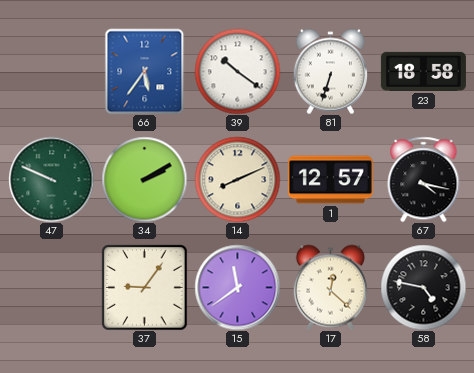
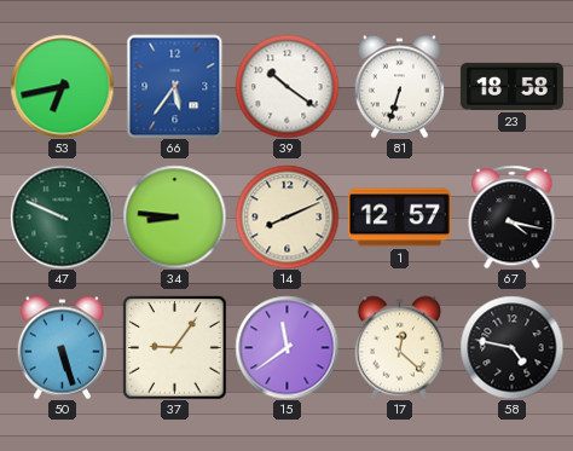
53: none -> 6:43
34: 2:10 -> 8:46
50: none -> 5:27
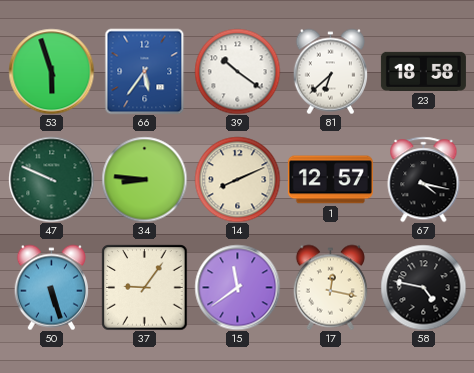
53: 6:43 -> 5:57
81: 6:33 -> 6:38
17: 12:22 -> 12:17
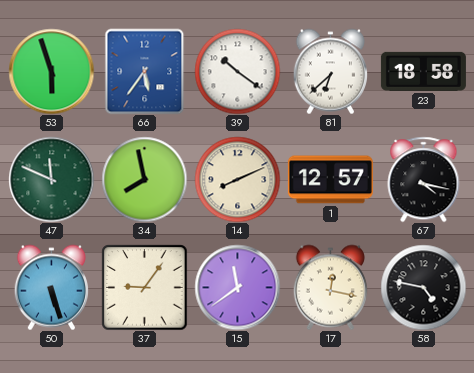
47: 9:49 -> 11:49
34: 8:46 -> 7:58
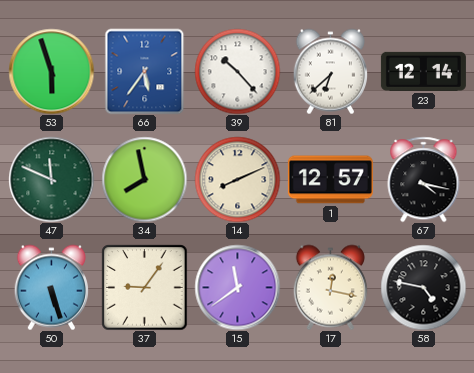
39: 10:21 -> 10:23
23: 18:58 -> 12:14
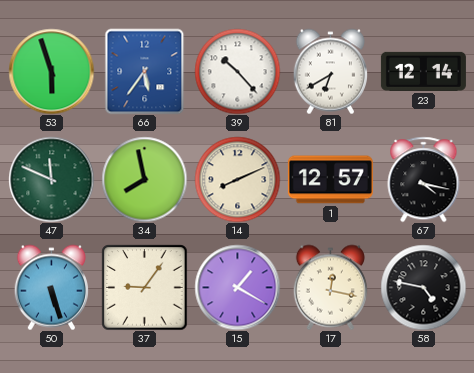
81: 6:38 -> 6:40
15: 11:39 -> 1:20
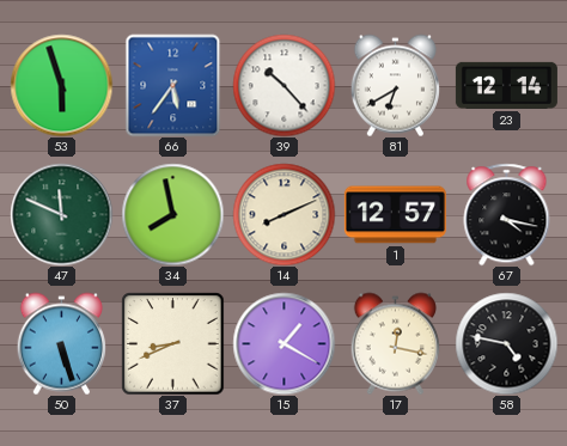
37: 9:06 -> 8:41
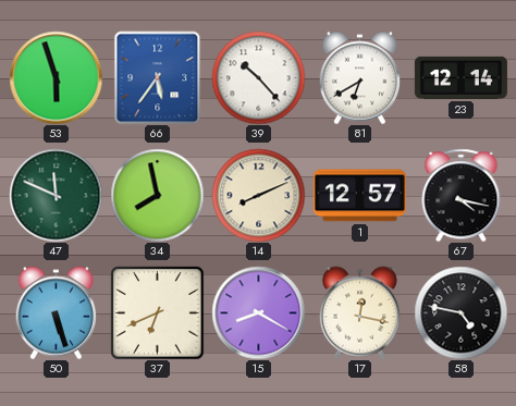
37: 8:41 -> 6:41
15: 1:20 -> 8:20
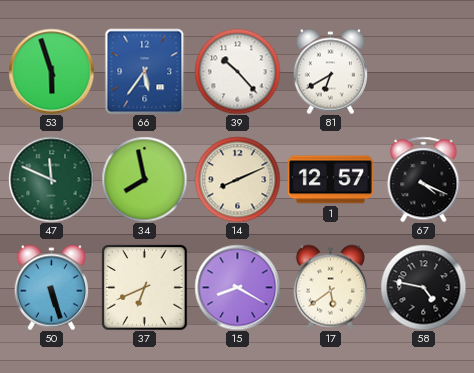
23: 12:14 -> none
67: 4:17 -> 4:19
17: 12:17 -> 5:39
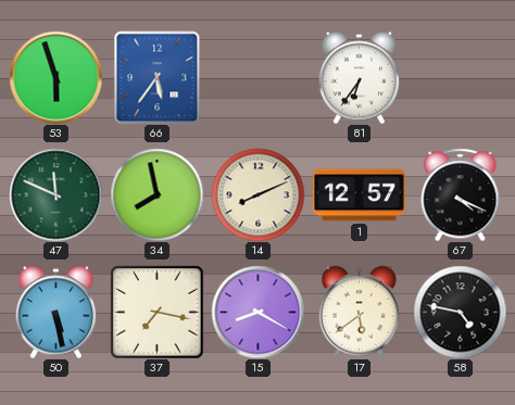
39: 10:23 -> none
81: 6:40 -> 6:36
50: 5:27 -> 5:28
37: 6:41 -> 7:17
